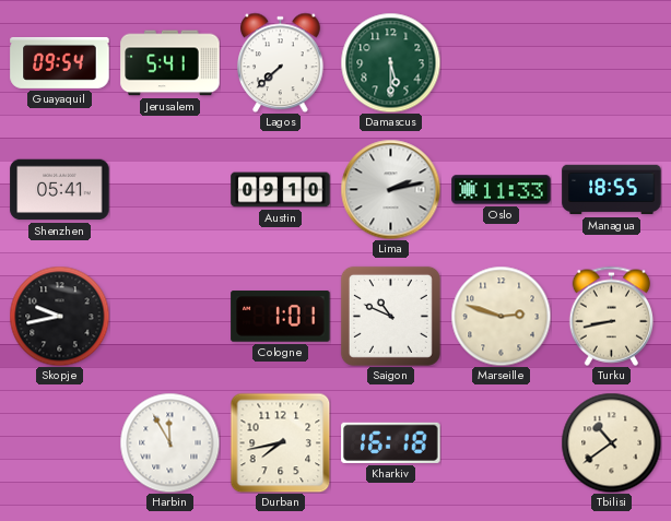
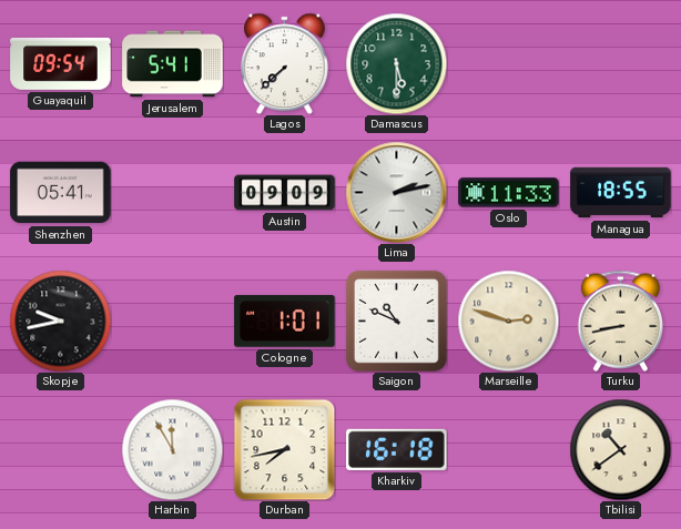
Austin: 09:10 -> 09:09
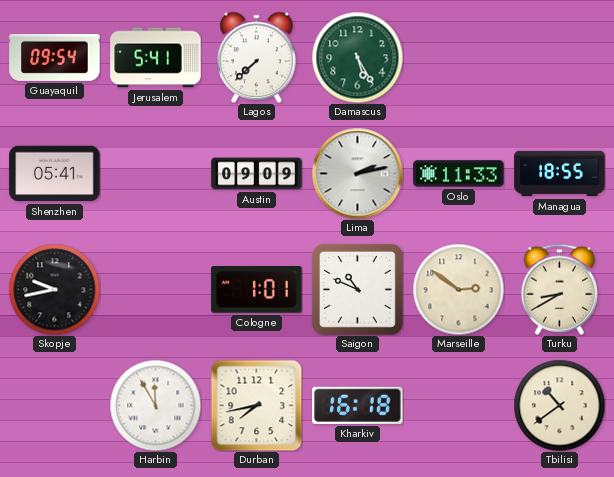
Damascus: 5:30 -> 5:25
Marseille: 2:48 -> 2:51
Turku: 8:43 -> 8:40
